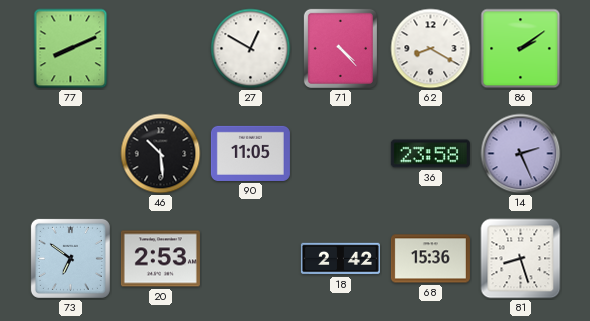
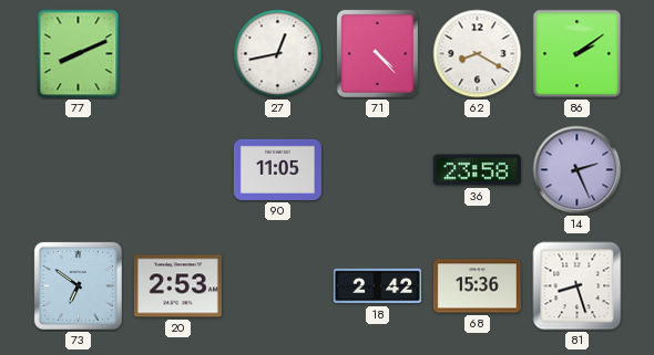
27: 12:50 -> 12:43
46: 10:29 -> none
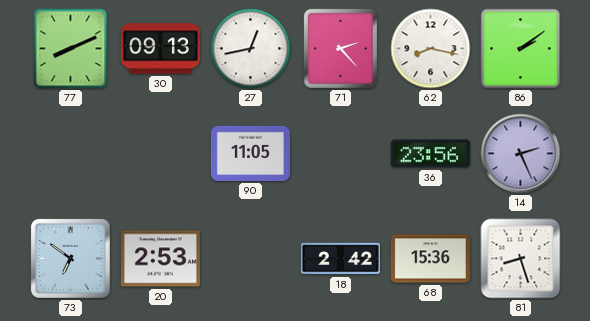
30: none -> 09:13
71: 4:23 -> 2:23
62: 8:20 -> 8:17
36: 23:58 -> 23:56
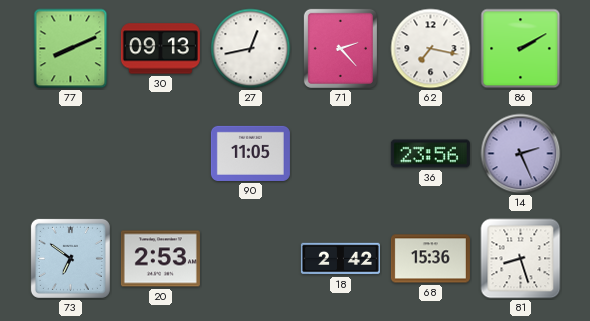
62: 8:17 -> 7:17
86: 2:09 -> 2:10
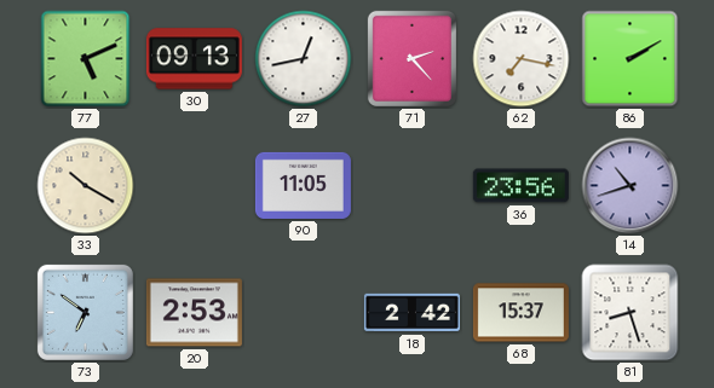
77: 8:11 -> 5:11
33: none -> 10:20
14: 2:26 -> 10:42
68: 15:36 -> 15:37
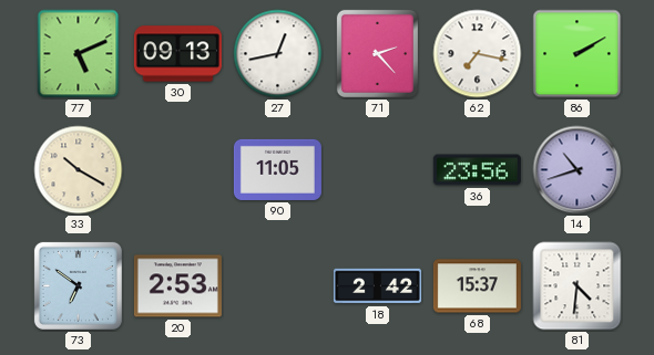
81: 8:27 -> 4:31
